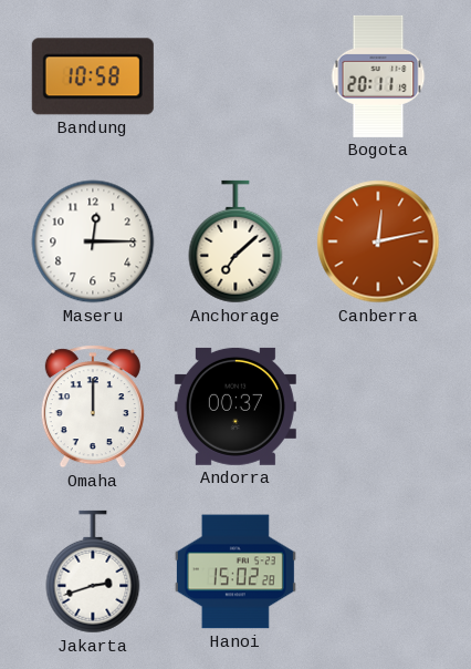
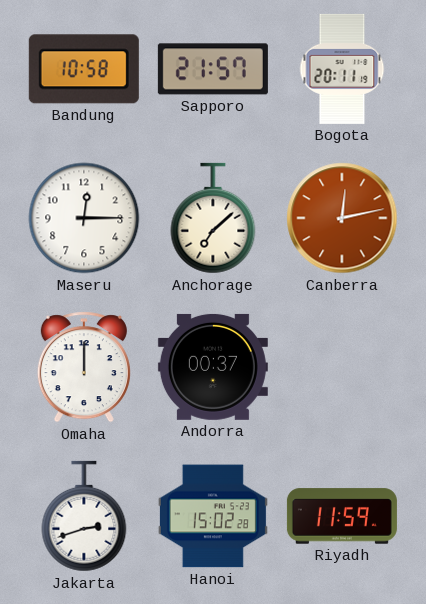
Sapporo: none -> 21:57
Riyadh: none -> 11:59
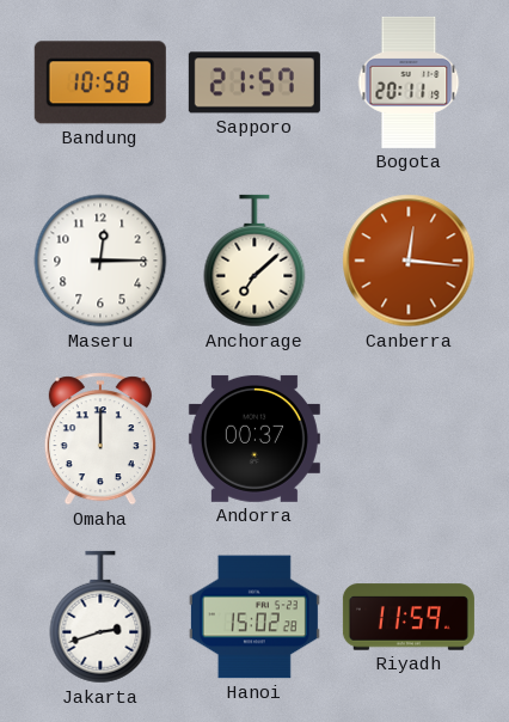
Canberra: 12:13 -> 12:16
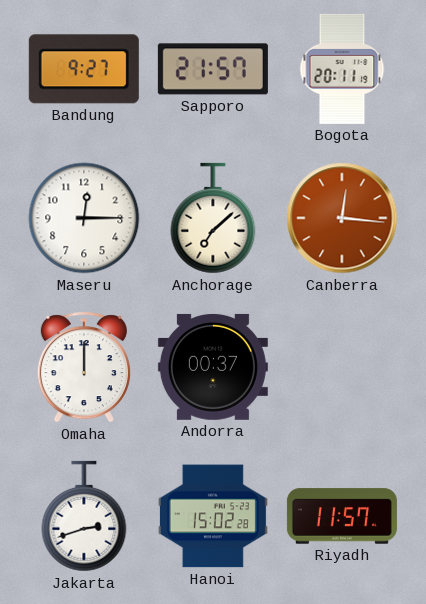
Bandung: 10:58 -> 9:27
Riyadh: 11:59 -> 11:57
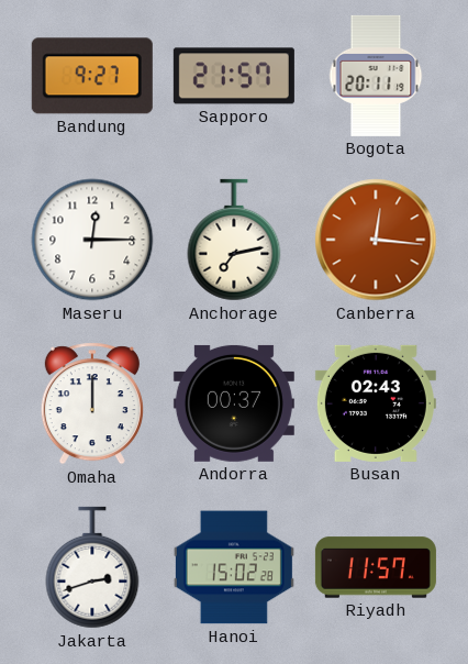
Anchorage: 7:08 -> 7:13
Busan: none -> 02:43
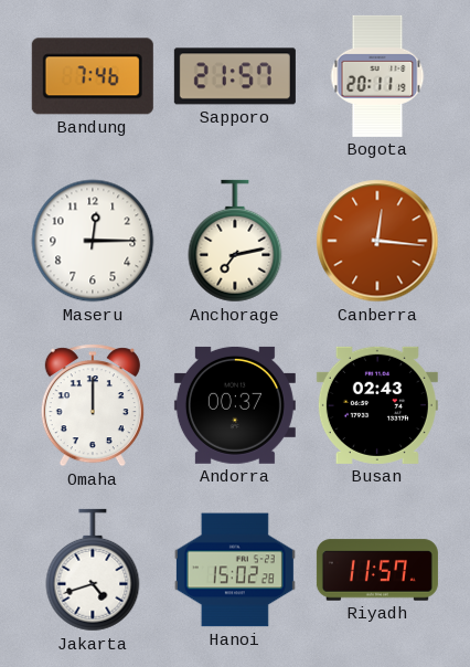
Bandung: 9:27 -> 7:46
Jakarta: 2:42 -> 4:42
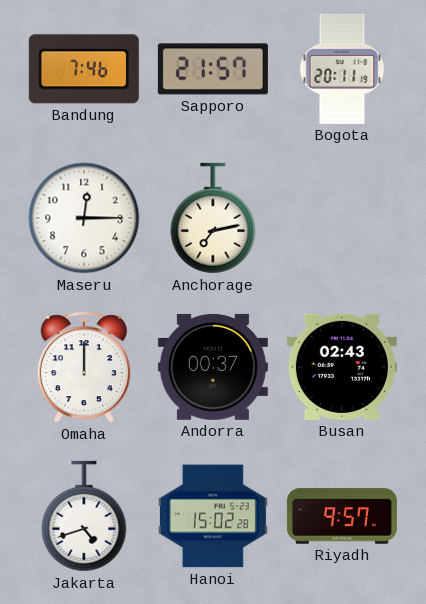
Canberra: 12:16 -> none
Riyadh: 11:57 -> 9:57
